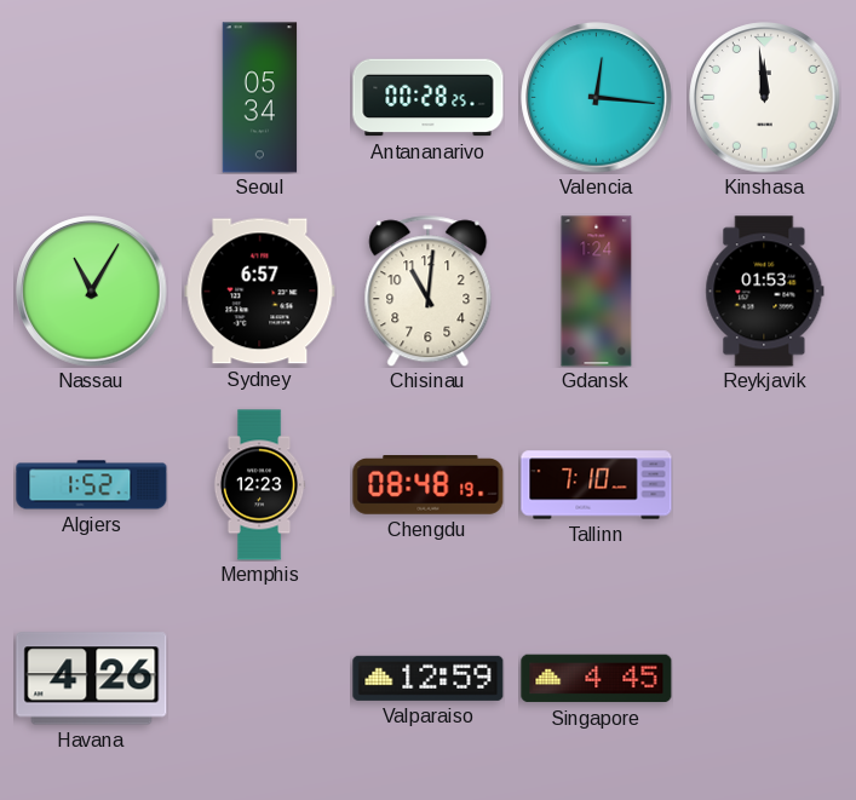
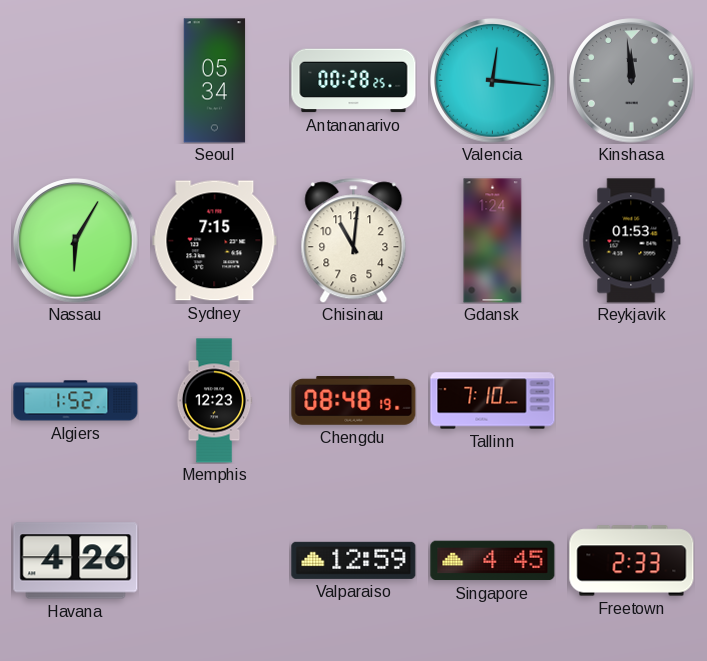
Kinshasa dial: white -> grey
Nassau: 11:05 -> 6:05
Sydney: 6:57 -> 7:15
Freetown: none -> 2:33
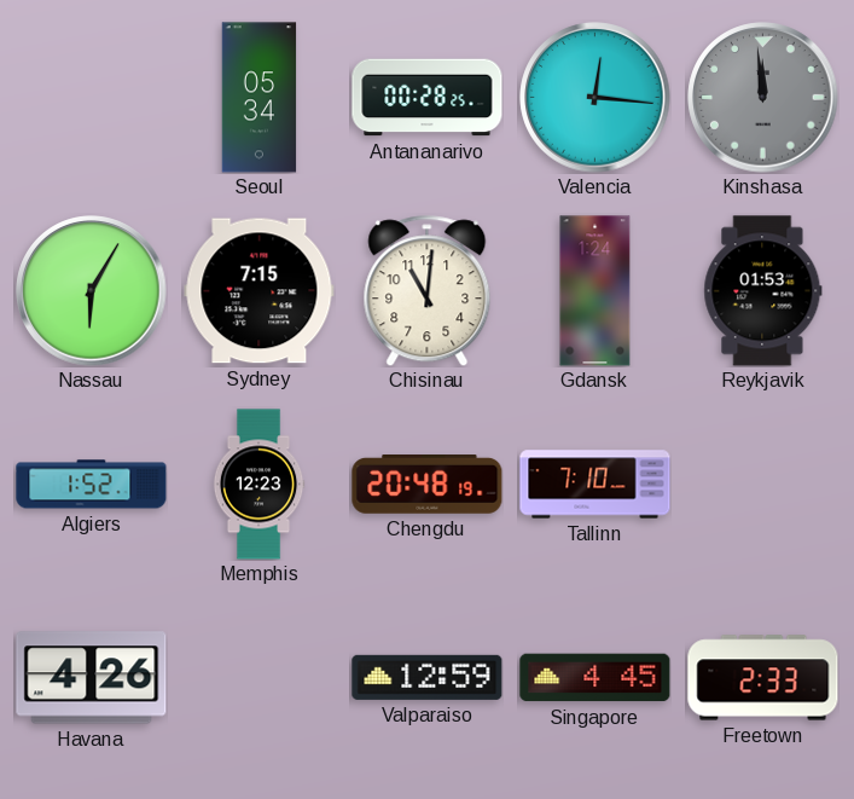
Chengdu: 08:48 -> 20:48
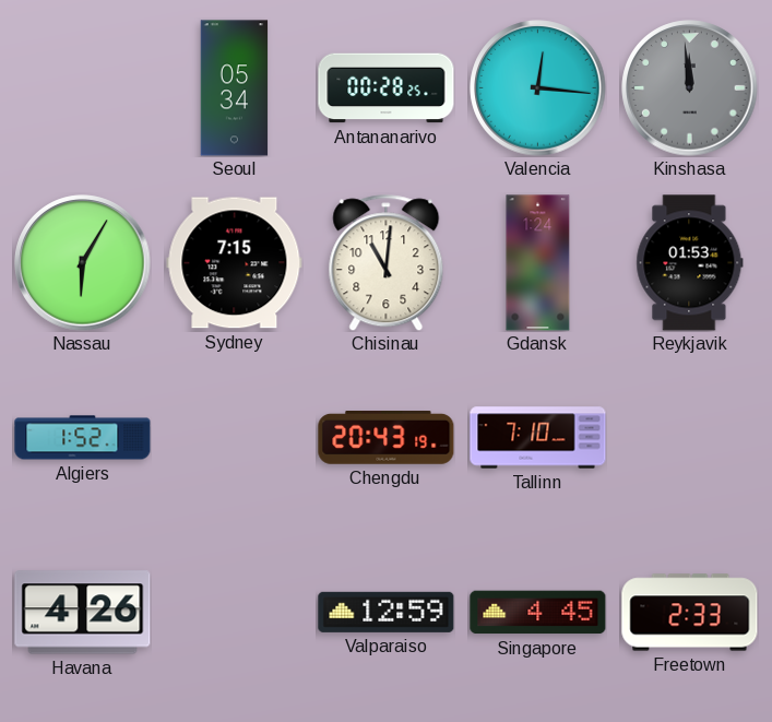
Memphis: 12:23 -> none
Chengdu: 20:48 -> 20:43
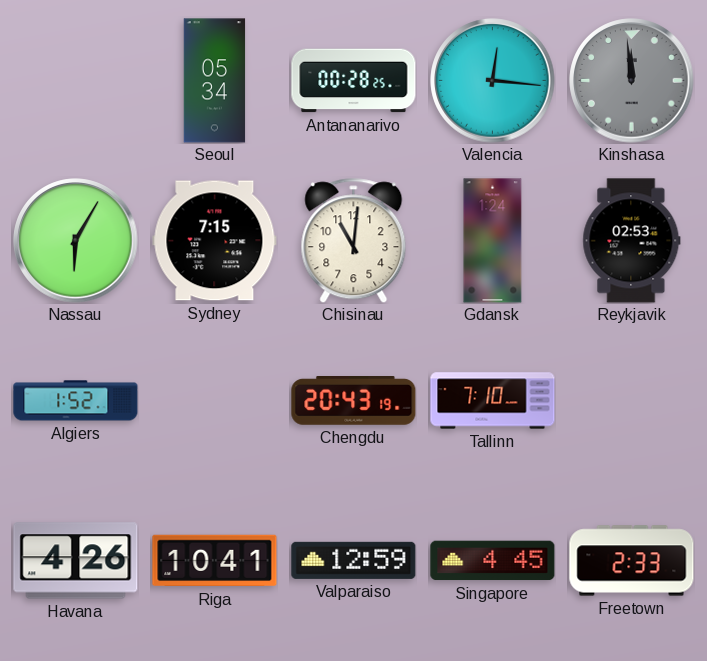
Reykjavik: 01:53 -> 02:53
Riga: none -> 10:41
